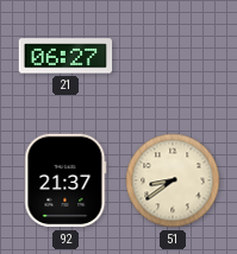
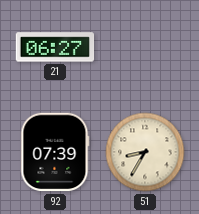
92: 21:37 -> 07:39
51: 8:39 -> 8:35
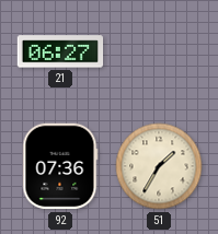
92: 07:39 -> 07:36
51: 8:35 -> 1:35
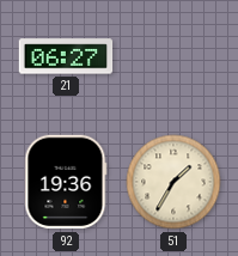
92: 07:36 -> 19:36
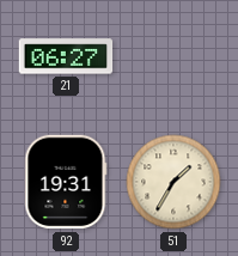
92: 19:36 -> 19:31
